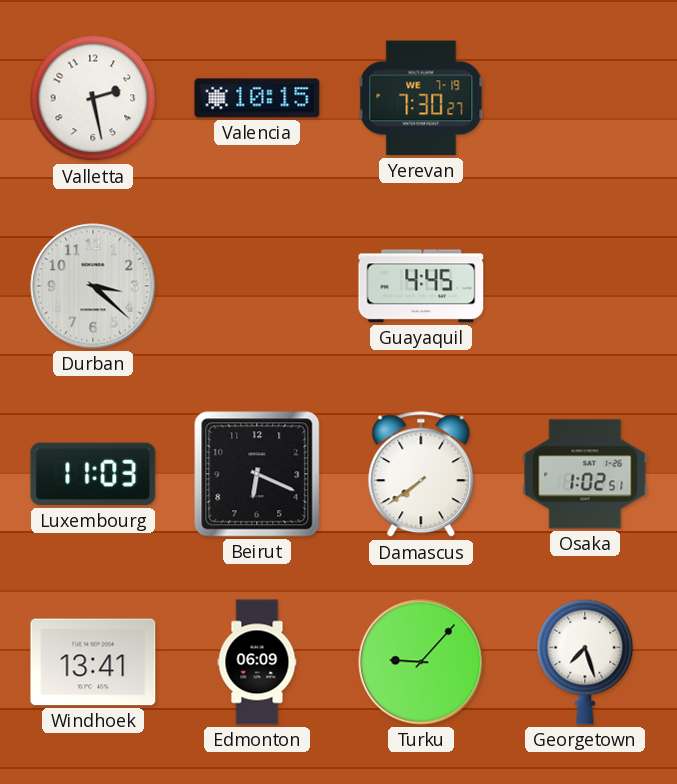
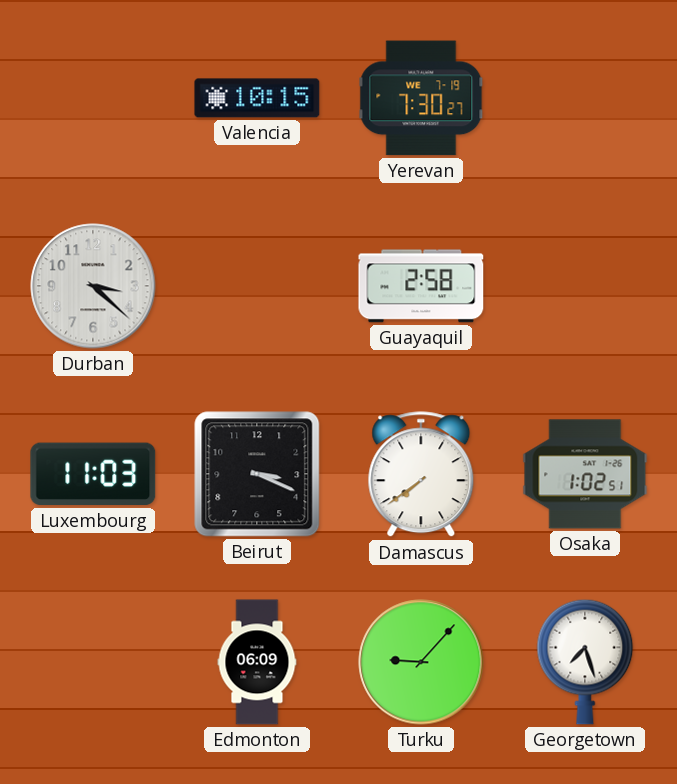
Valletta: 2:28 -> none
Guayaquil: 4:45 -> 2:58
Beirut: 6:19 -> 3:19
Windhoek: 13:41 -> none
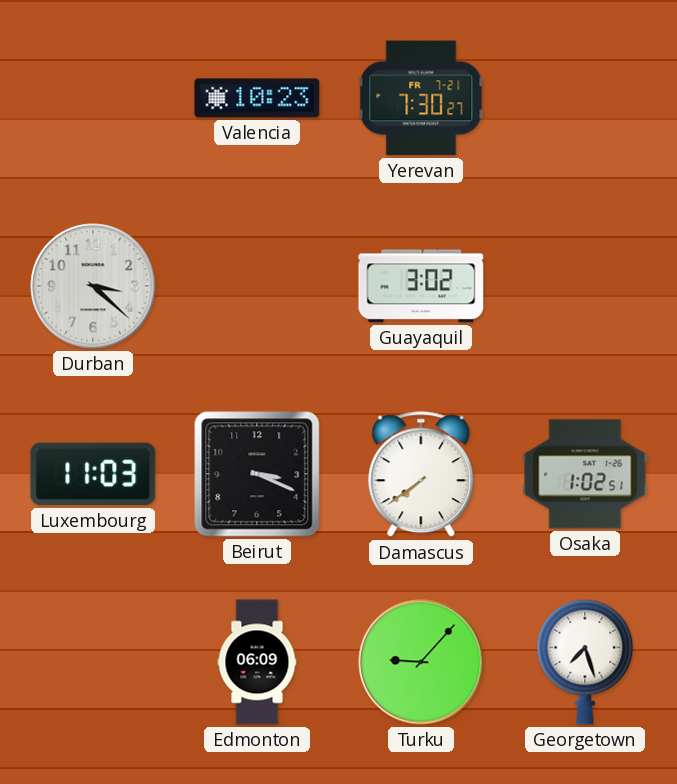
Valencia: 10:15 -> 10:23
Yerevan date: WE 7-19 -> FR 7-21
Guayaquil: 2:58 -> 3:02
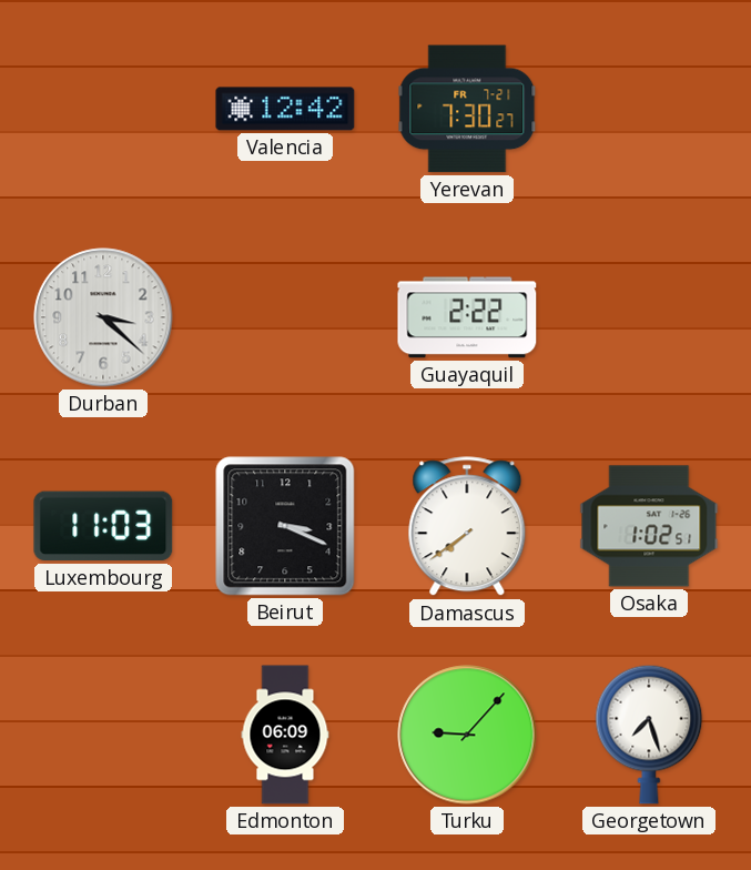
Valencia: 10:23 -> 12:42
Guayaquil: 3:02 -> 2:22
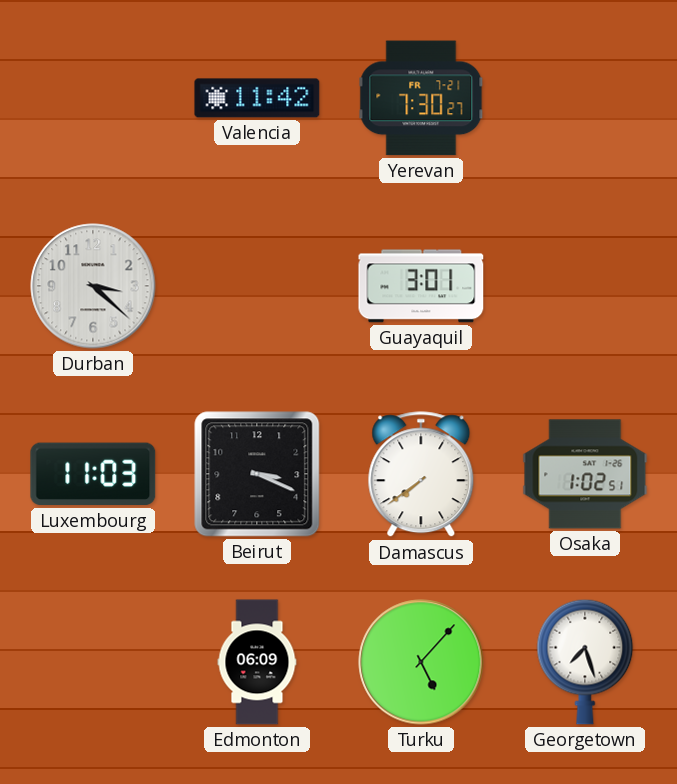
Valencia: 12:42 -> 11:42
Guayaquil: 2:22 -> 3:01
Turku: 9:07 -> 5:07
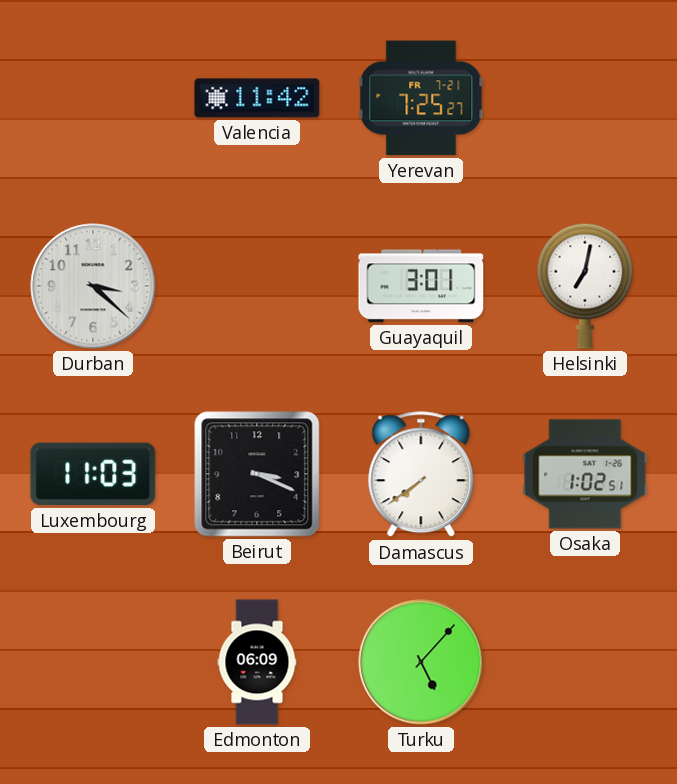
Yerevan: 7:30 -> 7:25
Helsinki: none -> 7:02
Georgetown: 7:27 -> none
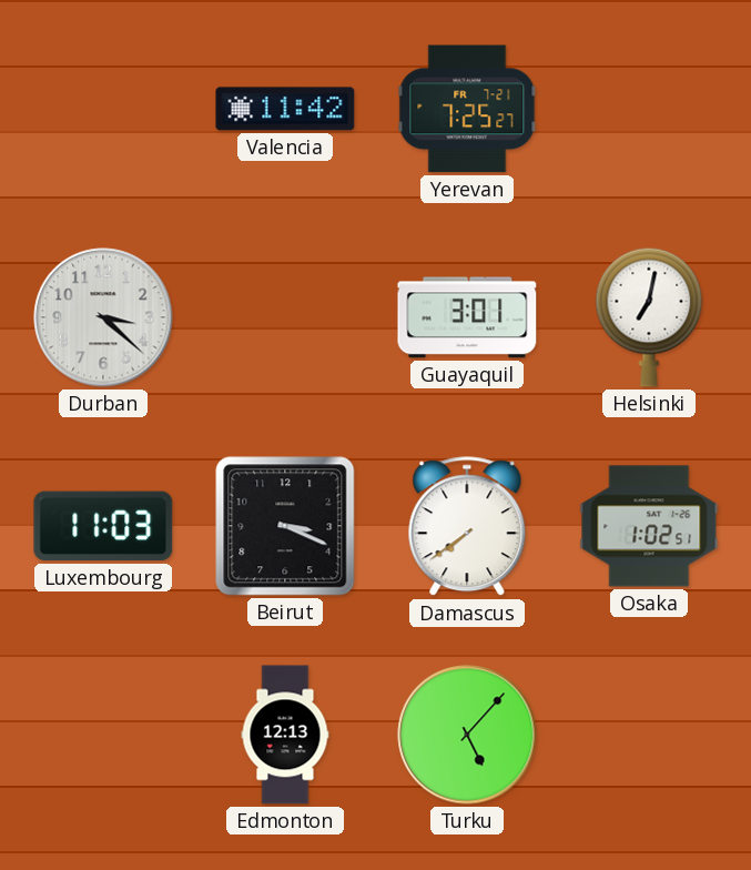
Edmonton: 06:09 -> 12:13
